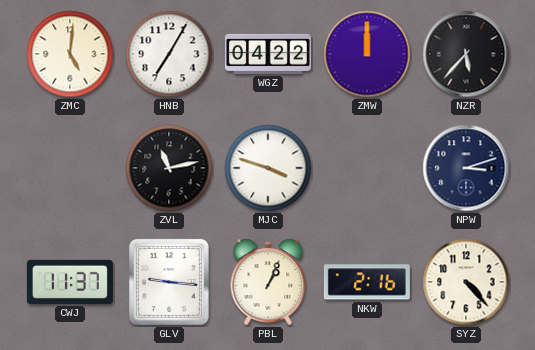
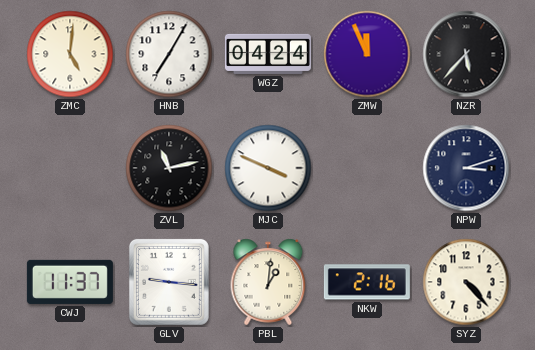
WGZ: 04:22 -> 04:24
ZMW: 12:00 -> 11:56
MJC: 3:48 -> 3:49
PBL: 1:04 -> 1:01
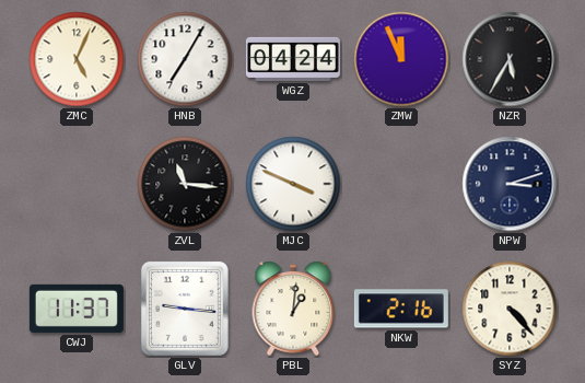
ZMC: 5:01 -> 5:04
NZR: 5:37 -> 5:35
ZVL: 11:13 -> 11:16
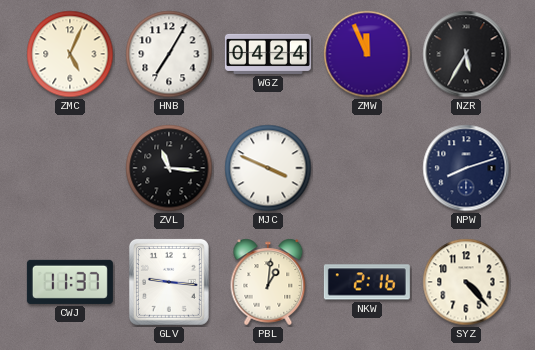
NPW: 3:12 -> 8:12
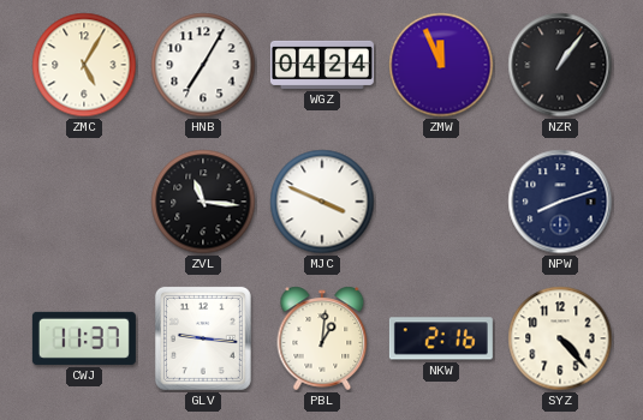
ZMC: 5:04 -> 5:05
NZR: 5:35 -> 1:06
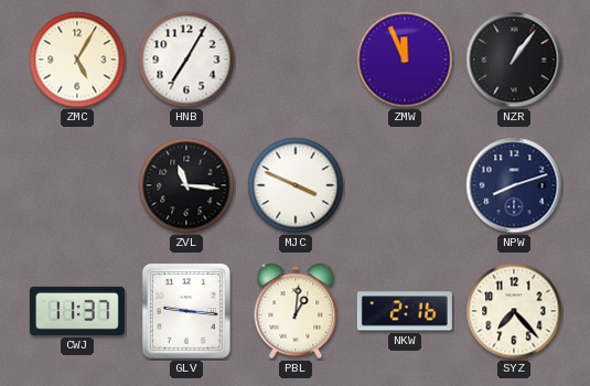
WGZ: 04:24 -> none
SYZ: 4:23 -> 7:23
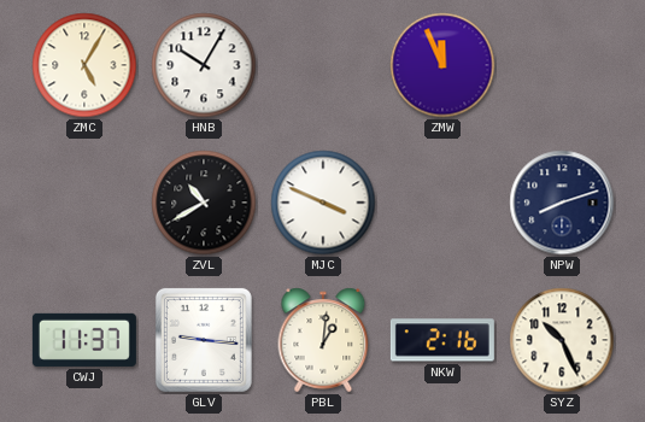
HNB: 7:05 -> 10:05
NZR: 1:06 -> none
ZVL: 11:16 -> 10:40
SYZ: 7:23 -> 10:26
